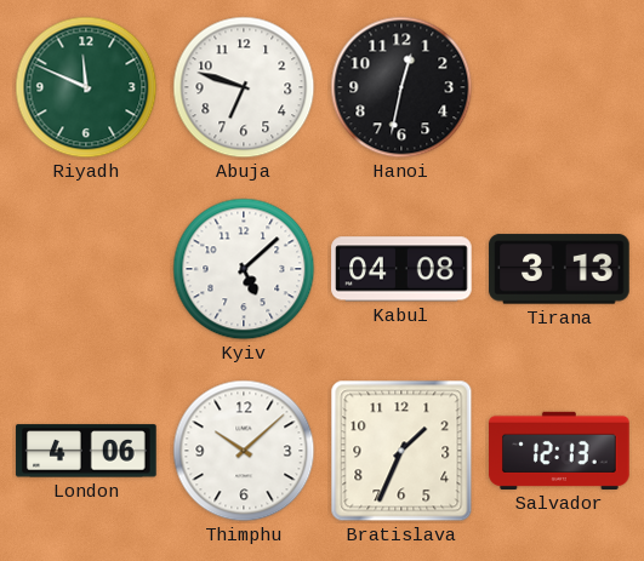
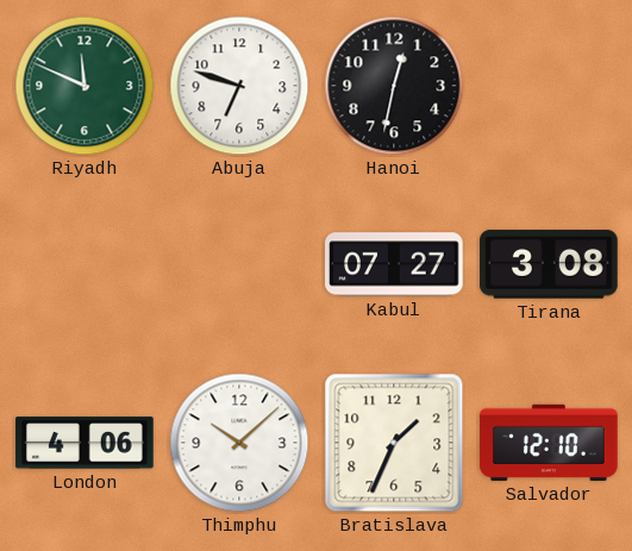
Kyiv: 5:08 -> none
Kabul: 04:08 -> 07:27
Tirana: 3:13 -> 3:08
Salvador: 12:13 -> 12:10
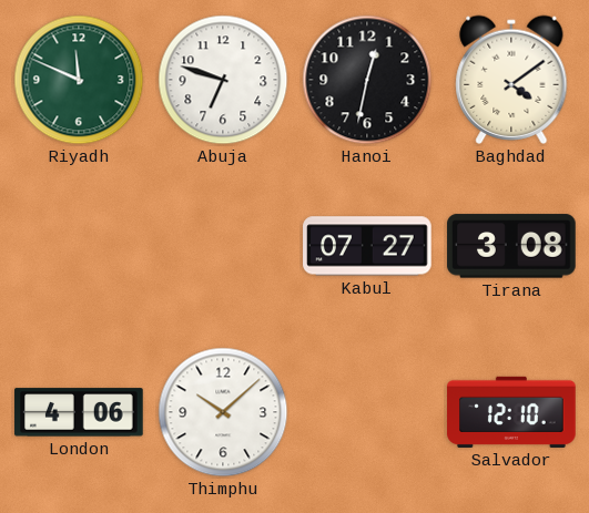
Baghdad: none -> 4:09
Bratislava: 1:34 -> none
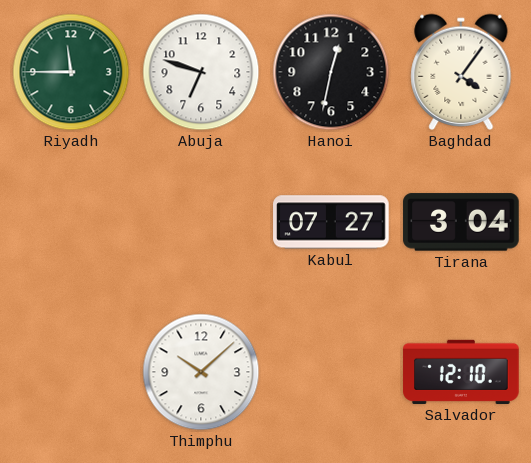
Riyadh: 11:49 -> 11:45
Baghdad: 4:09 -> 4:06
Tirana: 3:08 -> 3:04
London: 4:06 -> none
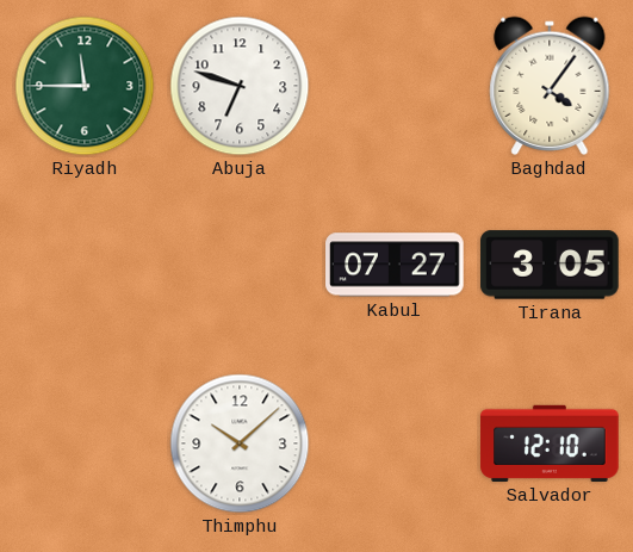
Hanoi: 12:32 -> none
Tirana: 3:04 -> 3:05
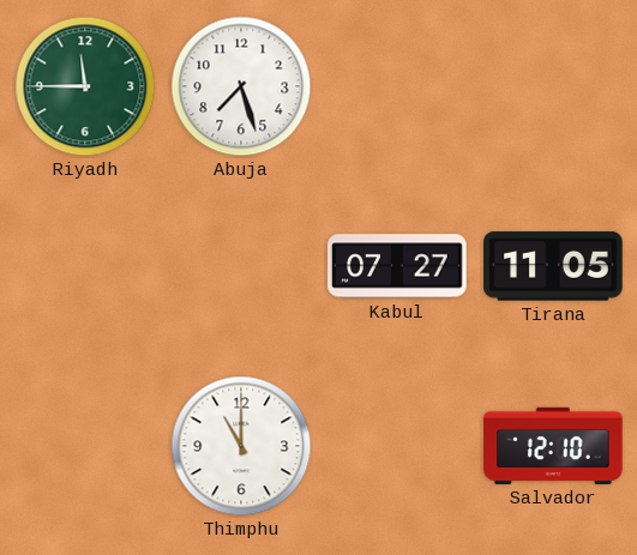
Abuja: 6:48 -> 7:27
Baghdad: 4:06 -> none
Tirana: 3:05 -> 11:05
Thimphu: 10:08 -> 11:00
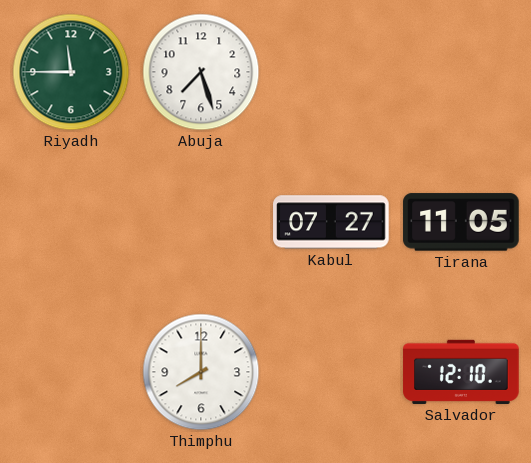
Thimphu: 11:00 -> 8:00
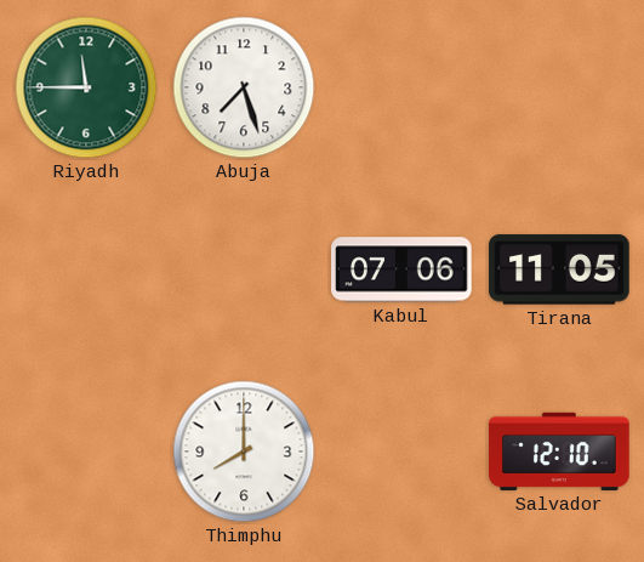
Kabul: 07:27 -> 07:06
